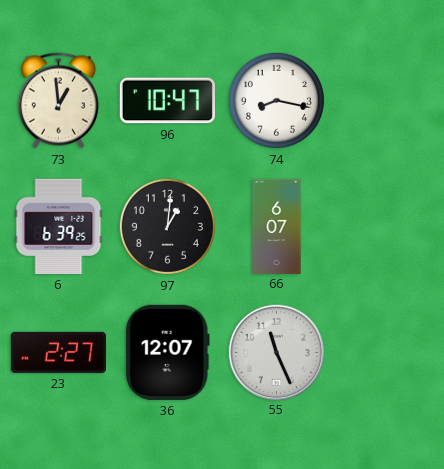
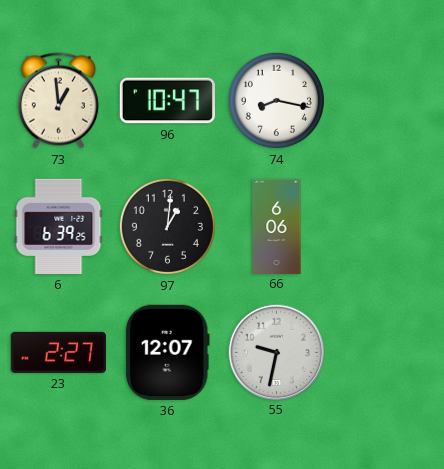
66: 6:07 -> 6:06
55: 11:26 -> 9:32
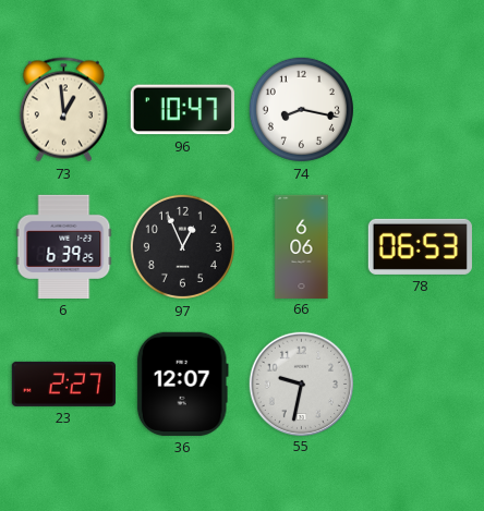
97: 1:01 -> 12:56
78: none -> 06:53
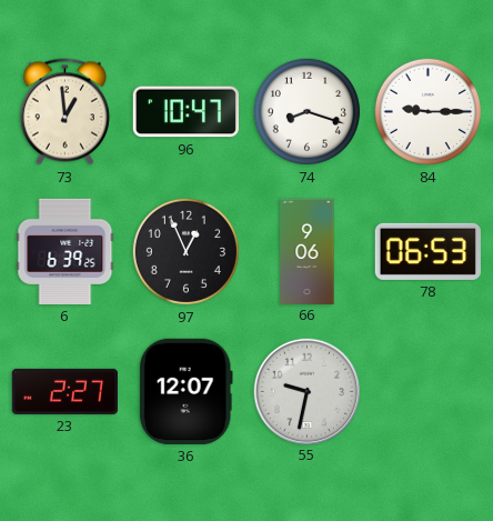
74: 8:17 -> 8:18
84: none -> 9:15
66: 6:06 -> 9:06
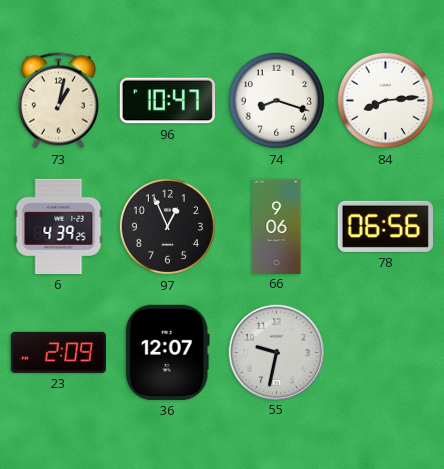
73: 12:59 -> 1:02
84: 9:15 -> 8:14
6: 6:39 -> 4:39
78: 06:53 -> 06:56
23: 2:27 -> 2:09
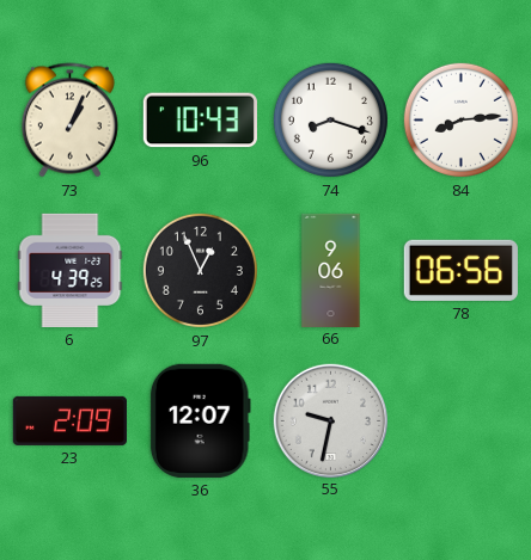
73: 1:02 -> 1:04
96: 10:47 -> 10:43
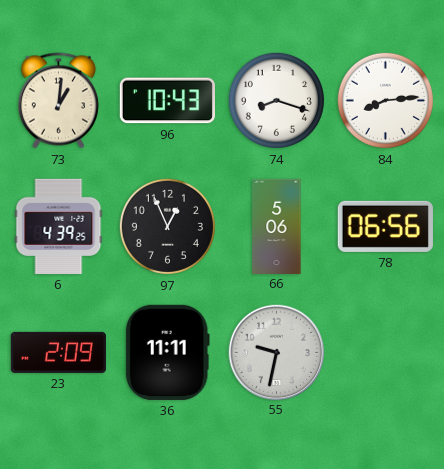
73: 1:04 -> 1:01
66: 9:06 -> 5:06
36: 12:07 -> 11:11
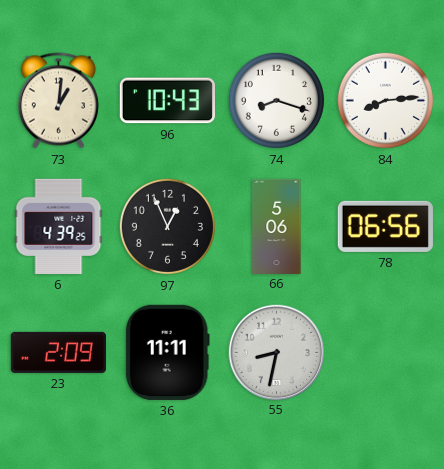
55: 9:32 -> 8:32
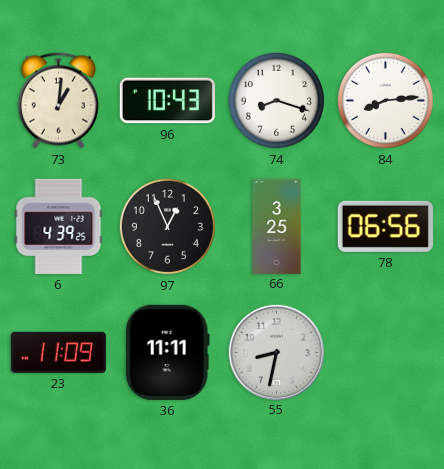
66: 5:06 -> 3:25
23: 2:09 -> 11:09
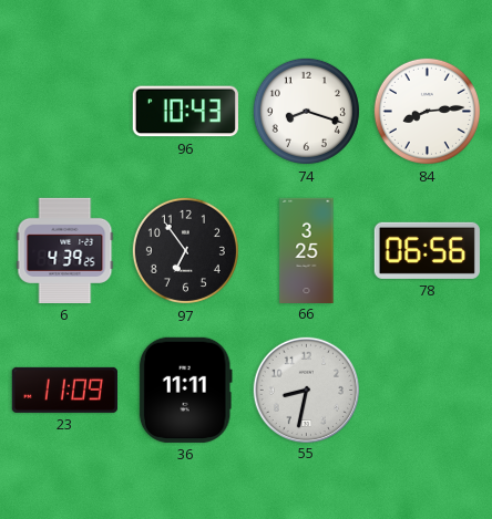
73: 1:01 -> none
97: 12:56 -> 6:54
